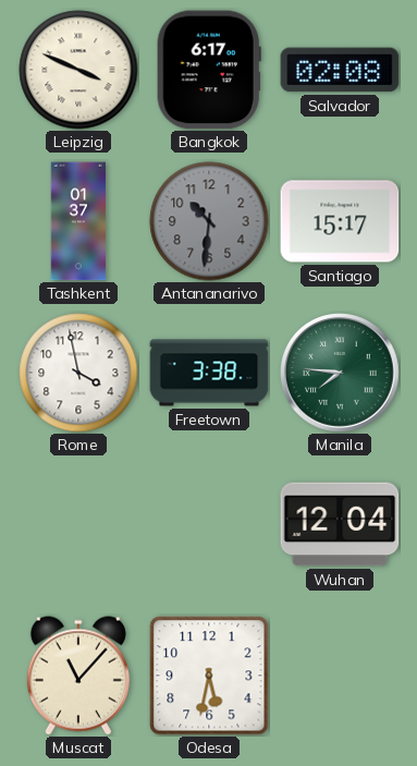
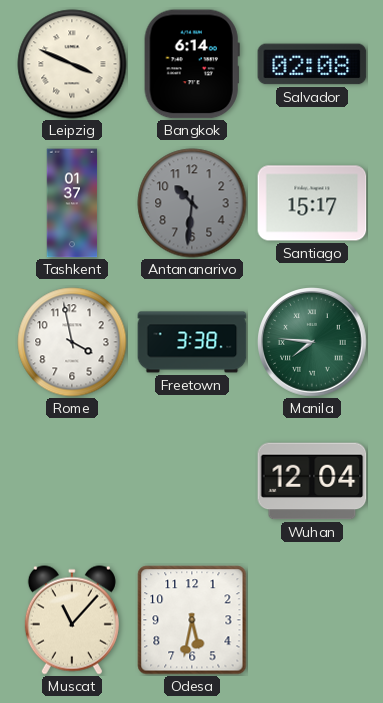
Bangkok: 6:17 -> 6:14
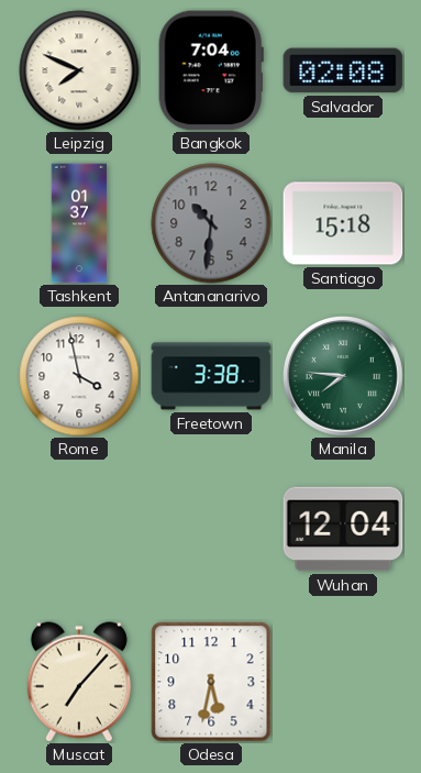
Leipzig: 3:49 -> 7:49
Bangkok: 6:14 -> 7:04
Santiago: 15:17 -> 15:18
Muscat: 11:07 -> 7:07
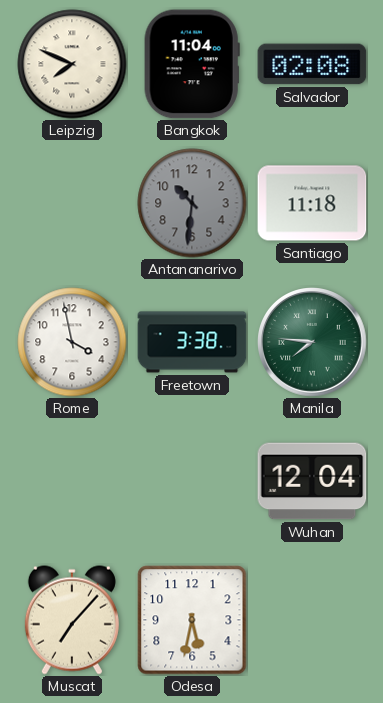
Bangkok: 7:04 -> 11:04
Tashkent: 01:37 -> none
Santiago: 15:18 -> 11:18
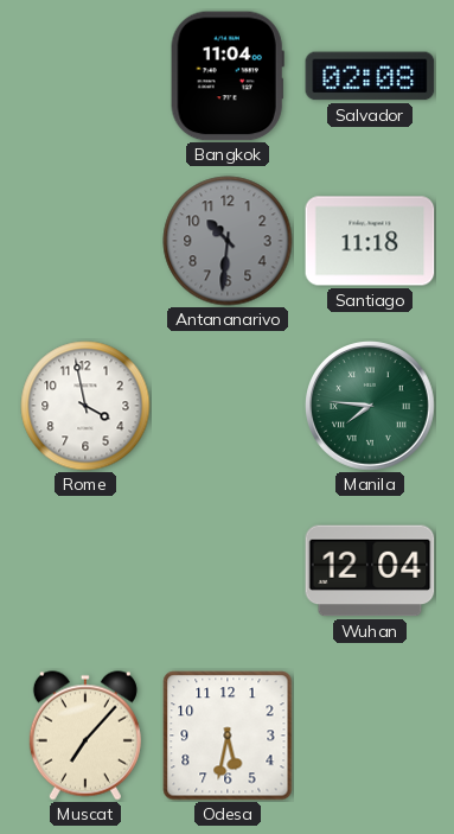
Leipzig: 7:49 -> none
Freetown: 3:38 -> none
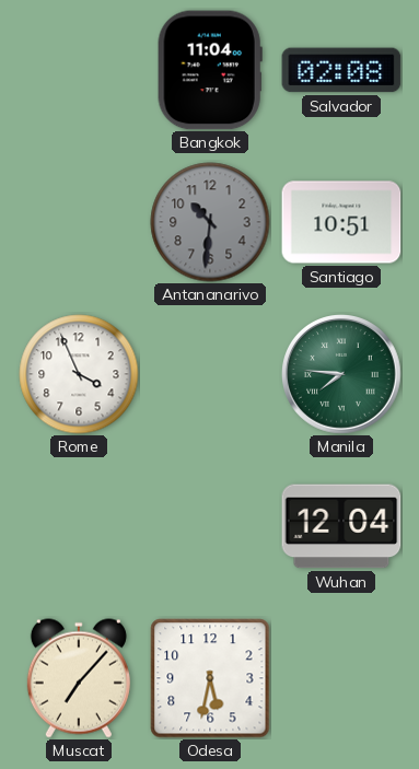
Santiago: 11:18 -> 10:51
Rome: 3:58 -> 3:56
